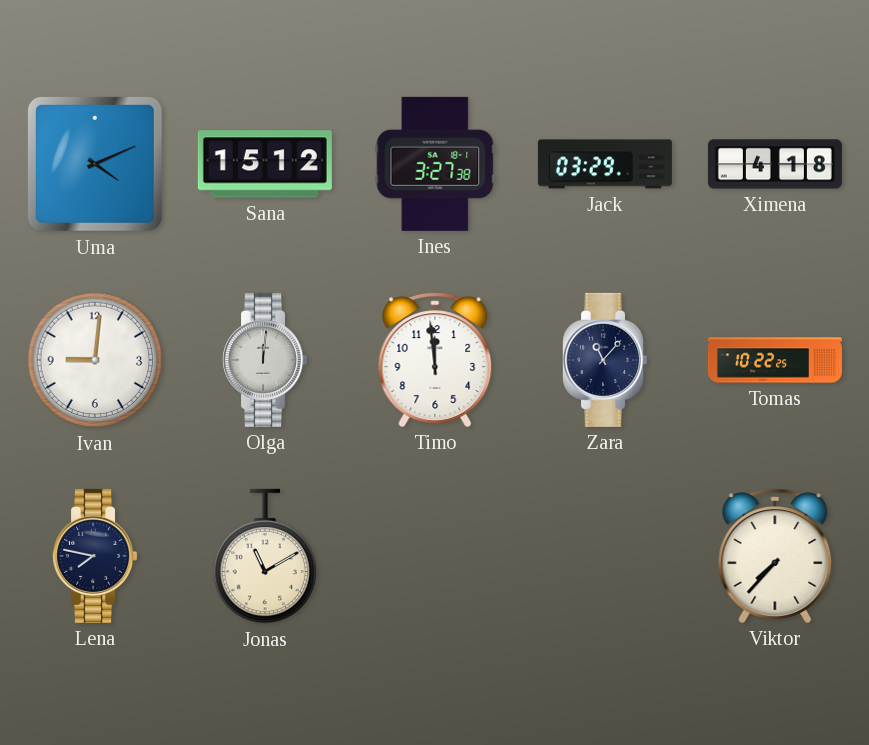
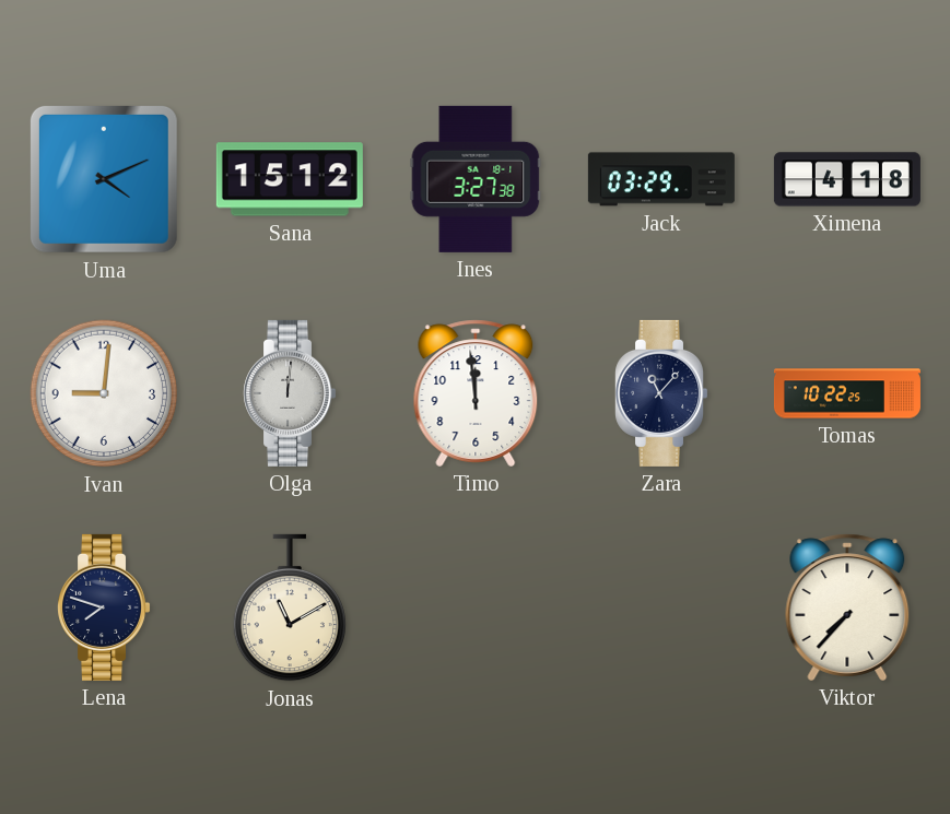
Lena: 7:47 -> 7:48
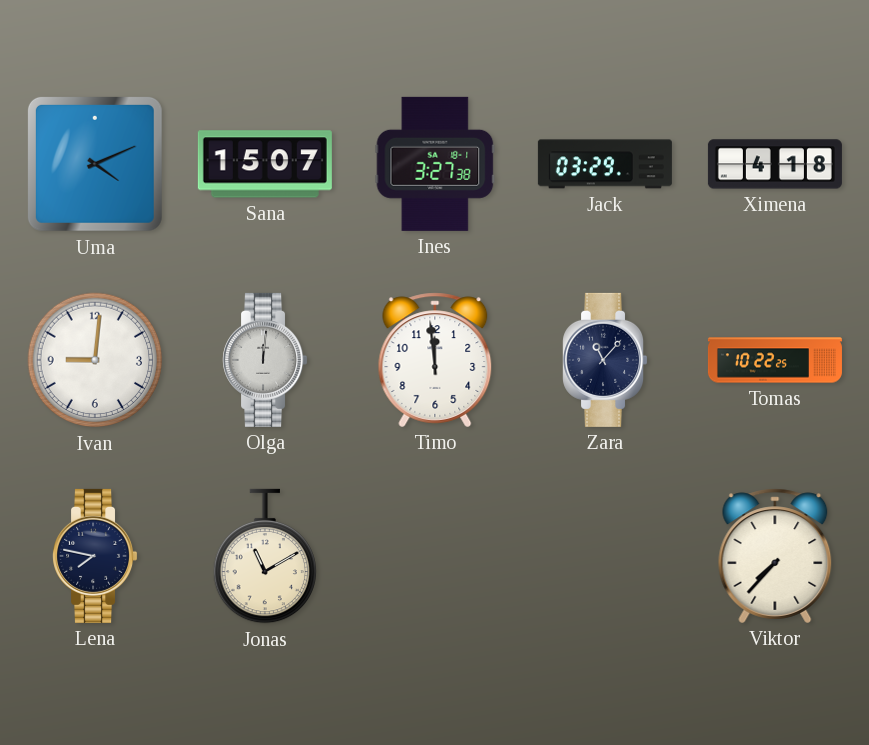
Sana: 15:12 -> 15:07
Lena: 7:48 -> 7:47
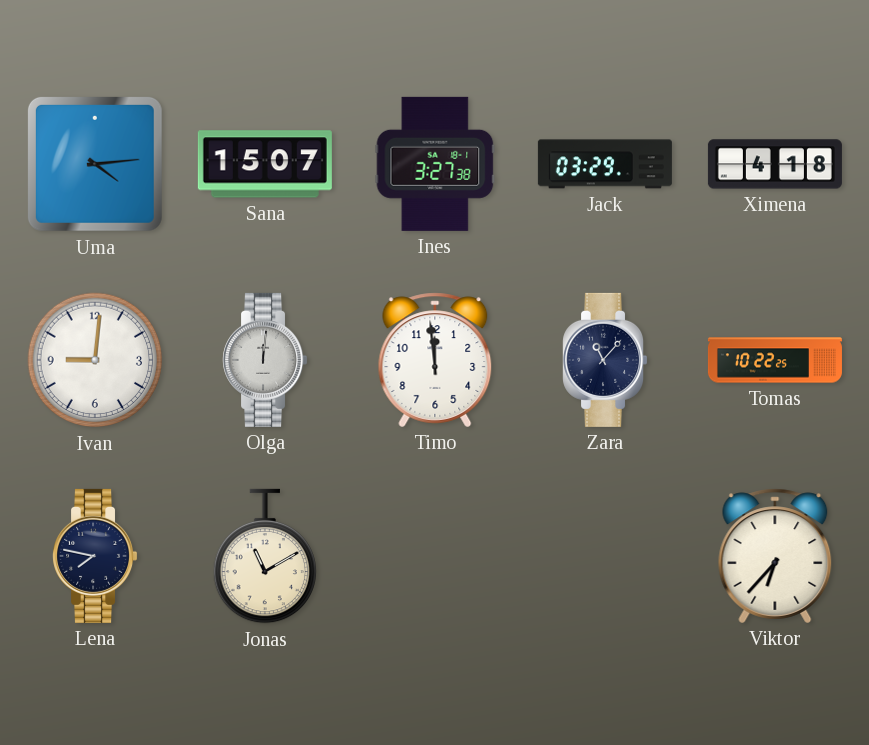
Uma: 4:11 -> 4:14
Viktor: 7:37 -> 6:37
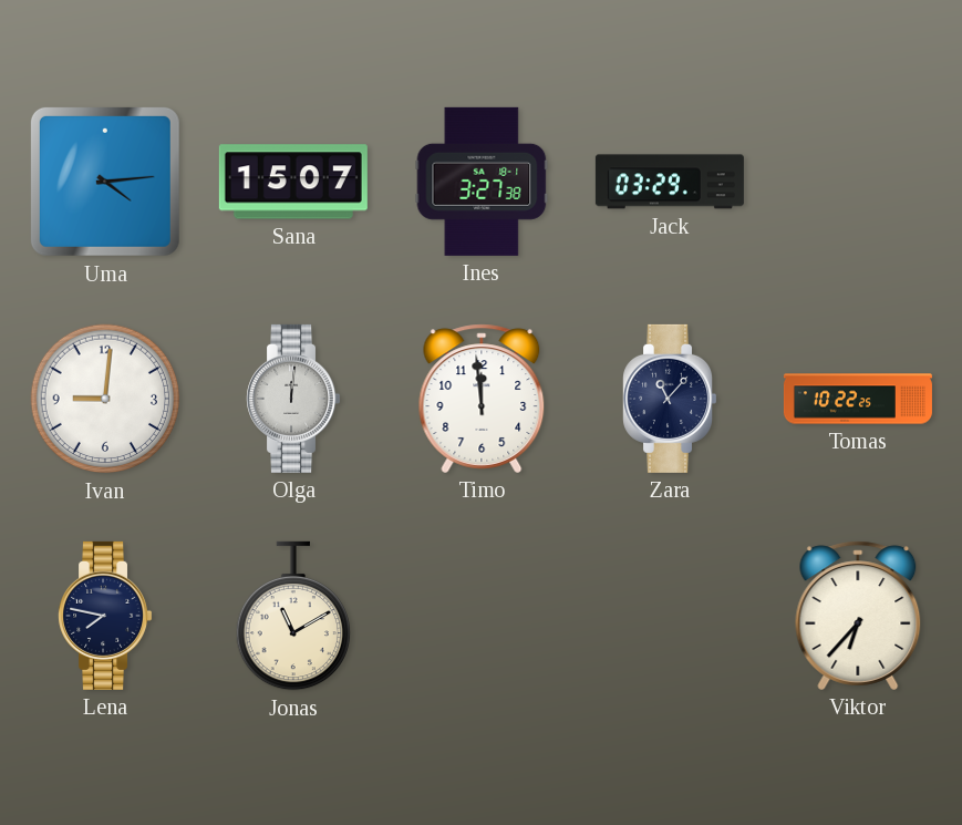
Ximena: 4:18 -> none
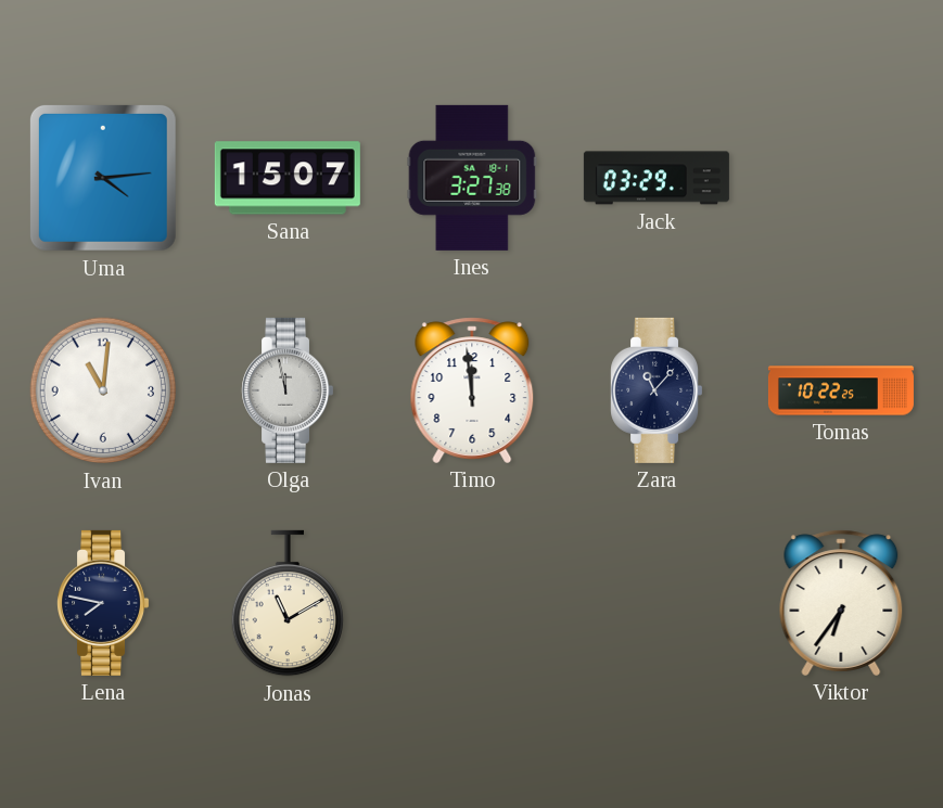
Ivan: 9:01 -> 11:01
Olga: 12:01 -> 11:58
Viktor: 6:37 -> 6:36
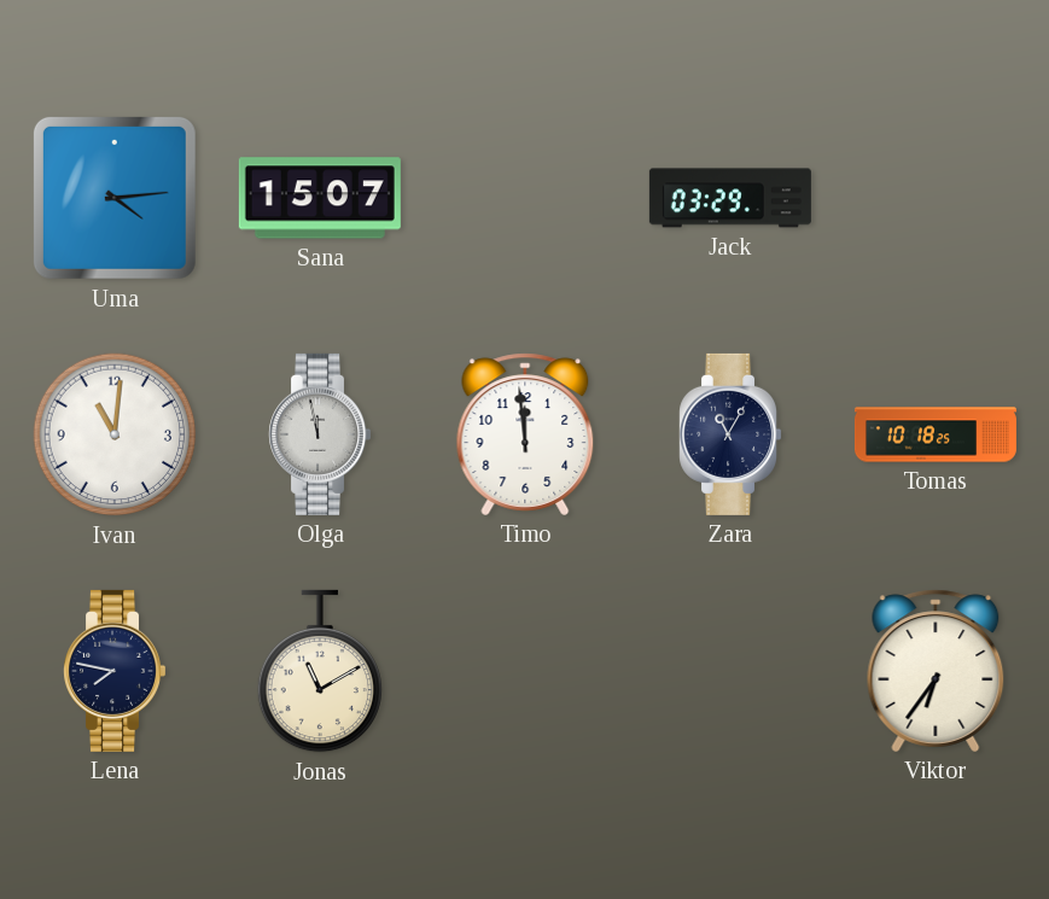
Ines: 3:27 -> none
Zara: 11:07 -> 11:05
Tomas: 10:22 -> 10:18
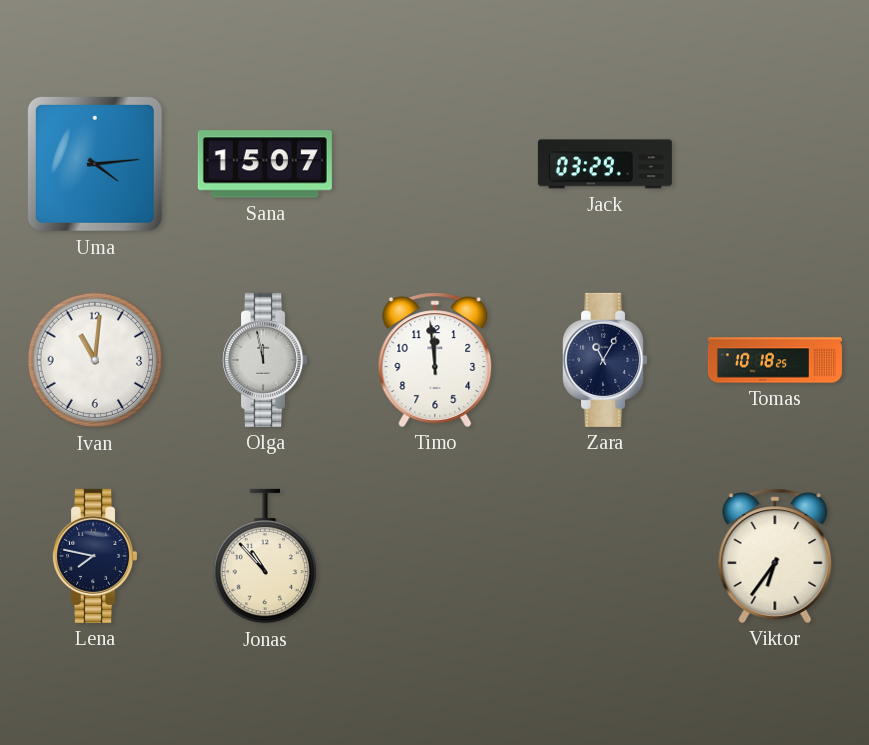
Jonas: 11:10 -> 10:53
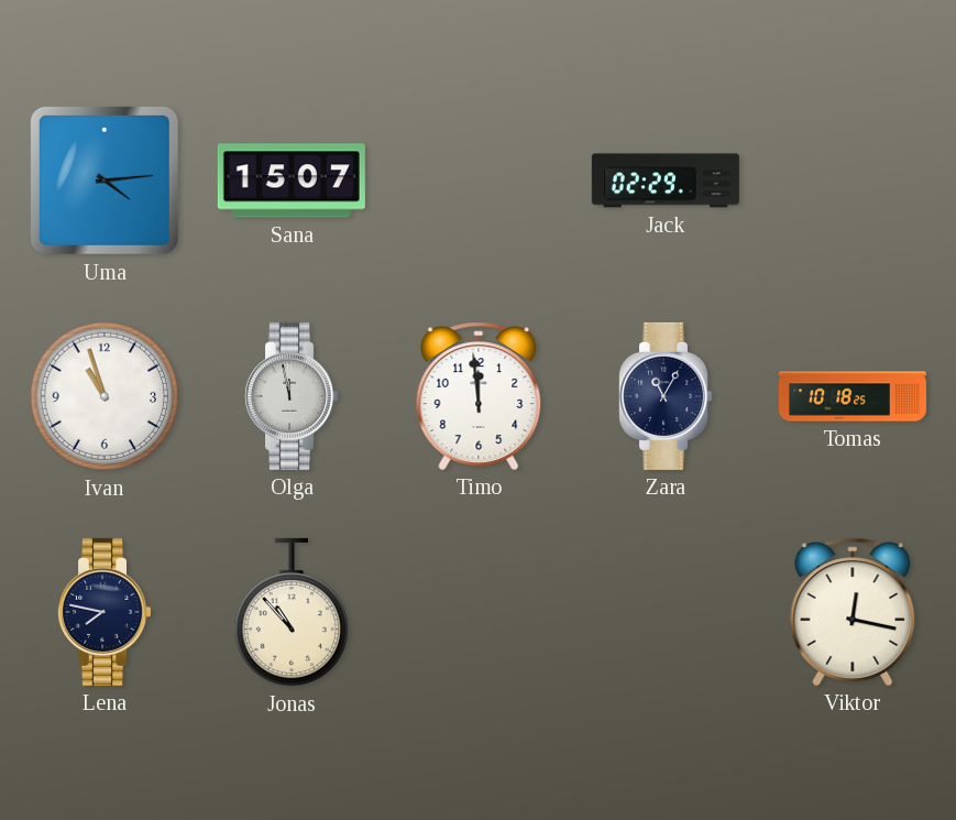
Jack: 03:29 -> 02:29
Ivan: 11:01 -> 10:57
Viktor: 6:36 -> 12:17
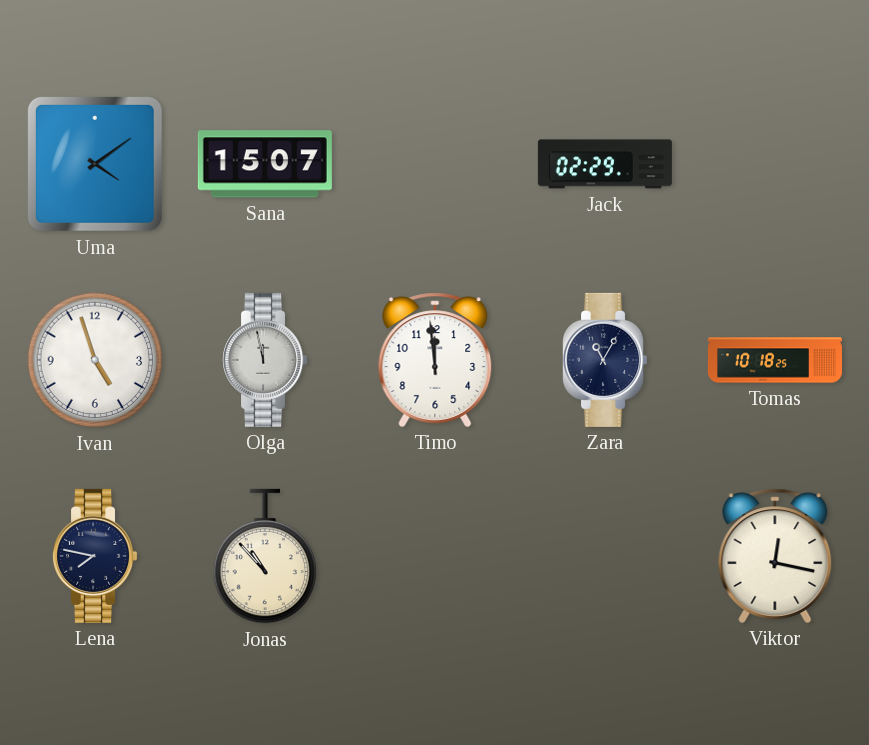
Uma: 4:14 -> 4:09
Ivan: 10:57 -> 4:57
